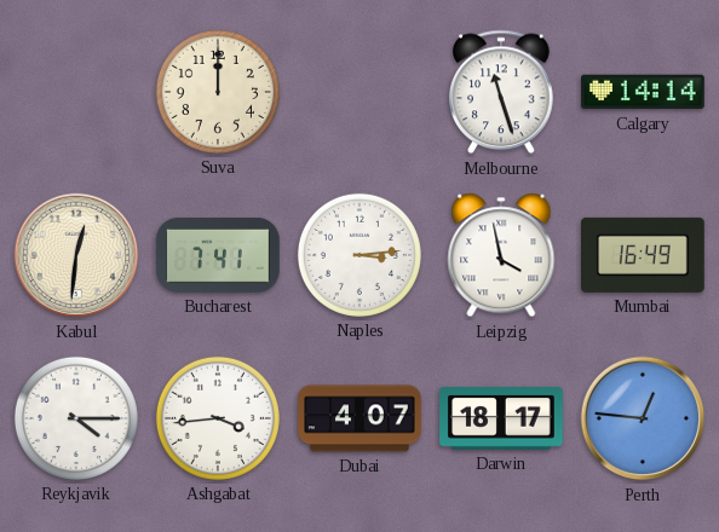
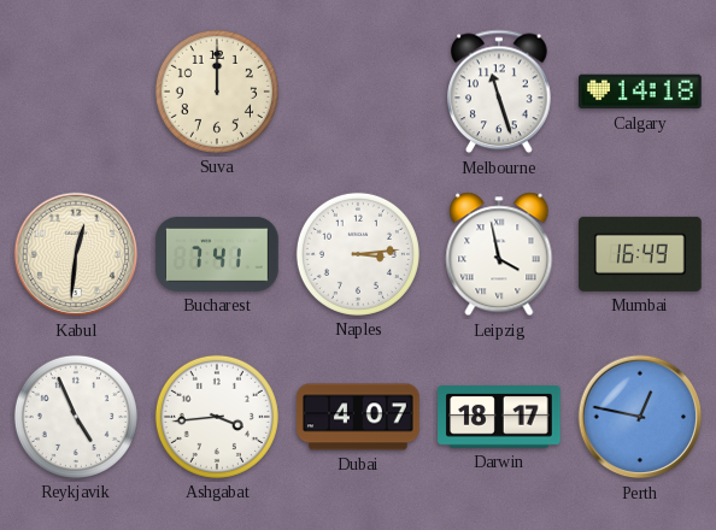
Calgary: 14:14 -> 14:18
Reykjavik: 4:15 -> 4:56
Perth: 12:46 -> 12:47
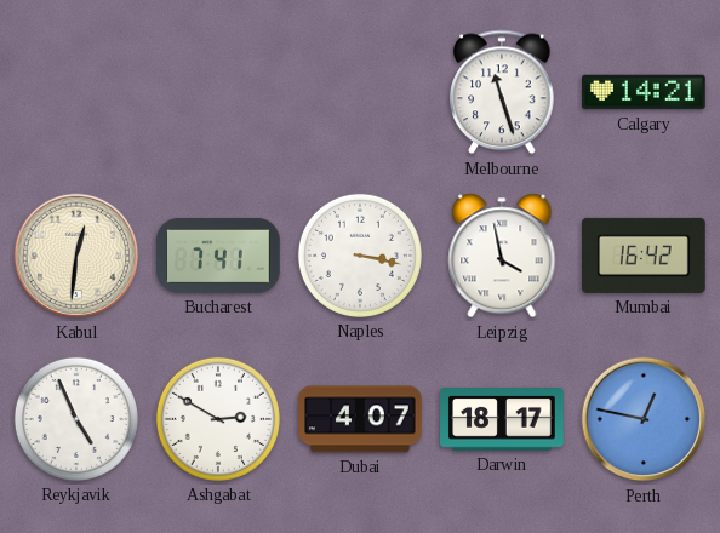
Suva: 12:00 -> none
Calgary: 14:18 -> 14:21
Naples: 3:14 -> 3:17
Mumbai: 16:49 -> 16:42
Ashgabat: 3:44 -> 2:50
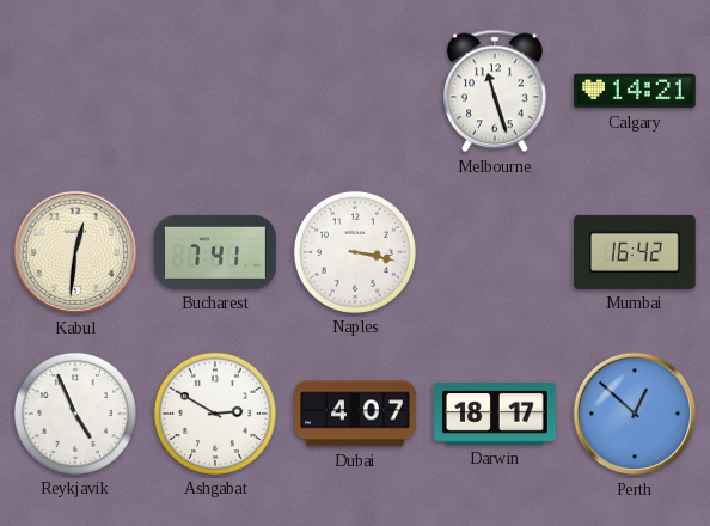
Leipzig: 3:58 -> none
Perth: 12:47 -> 12:52
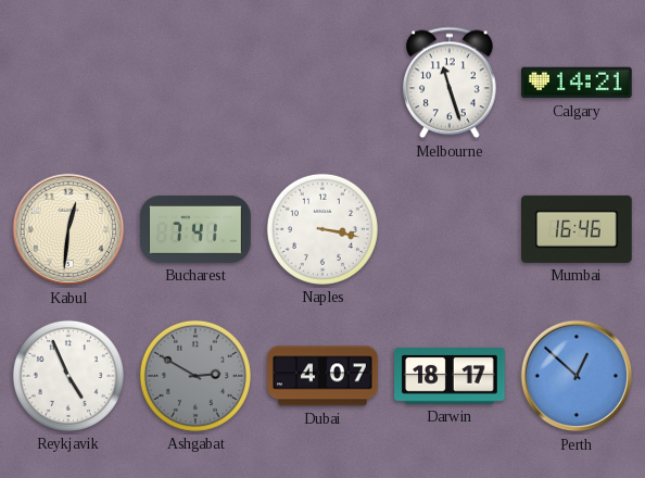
Mumbai: 16:42 -> 16:46
Ashgabat dial: white -> grey
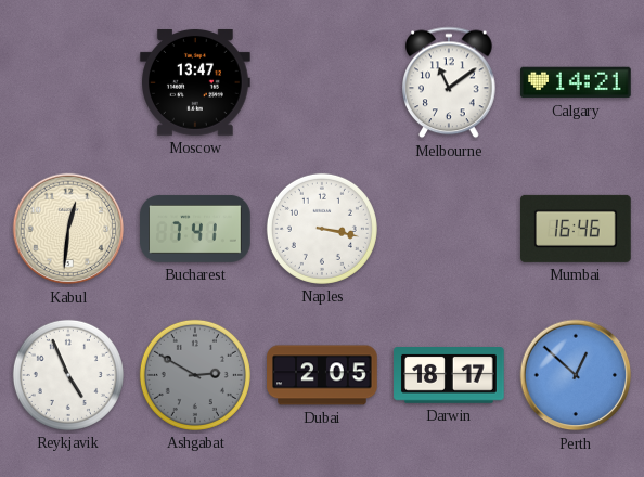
Moscow: none -> 13:47
Melbourne: 11:27 -> 11:09
Dubai: 4:07 -> 2:05
